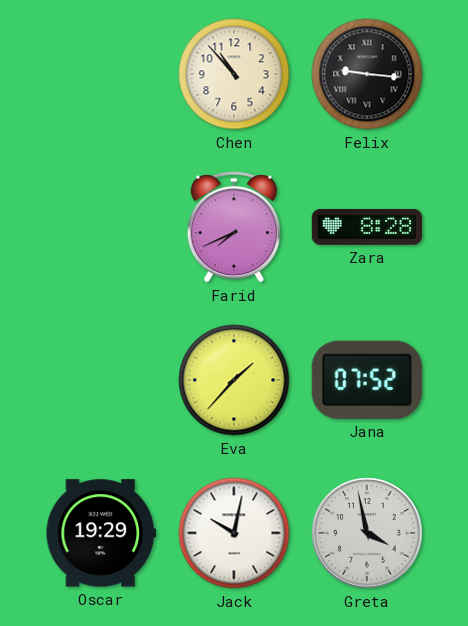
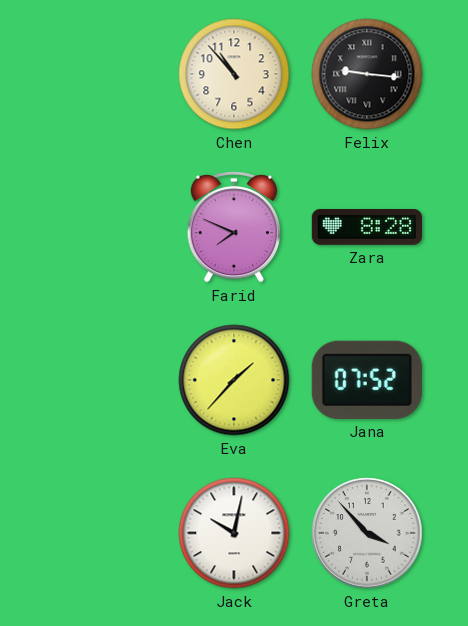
Farid: 7:41 -> 7:49
Oscar: 19:29 -> none
Greta: 3:58 -> 3:53
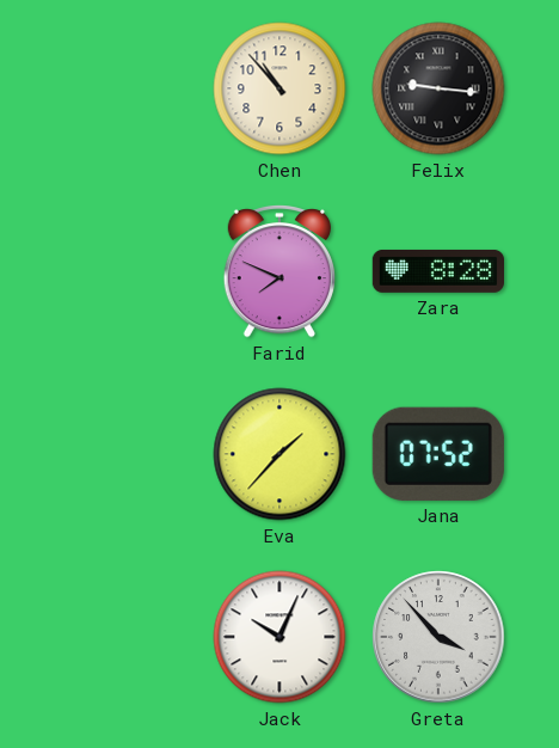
Jack: 10:02 -> 10:04
